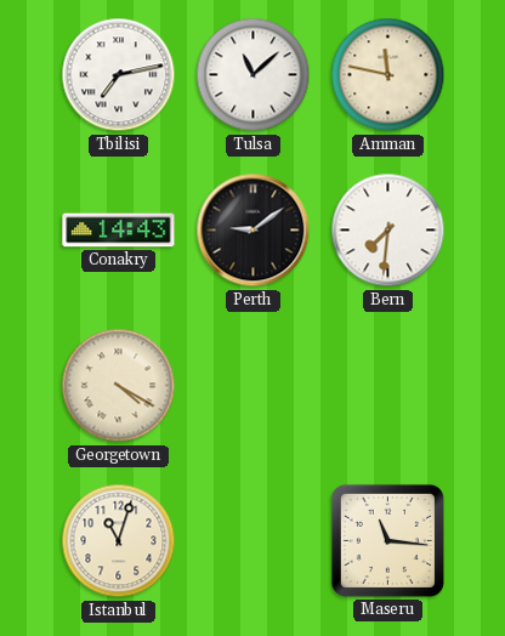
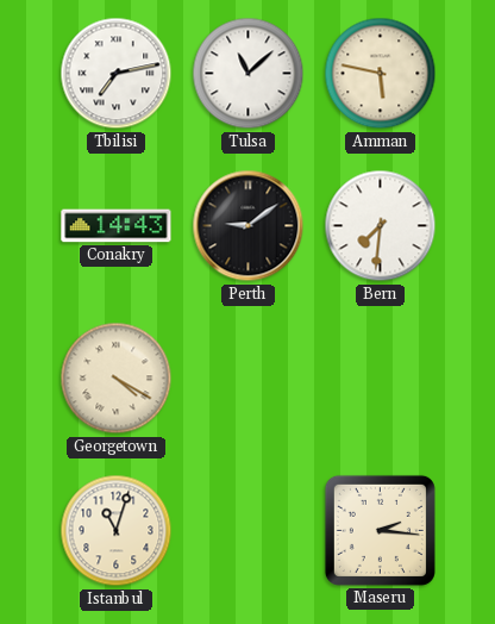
Amman: 11:47 -> 5:47
Maseru: 11:16 -> 2:16
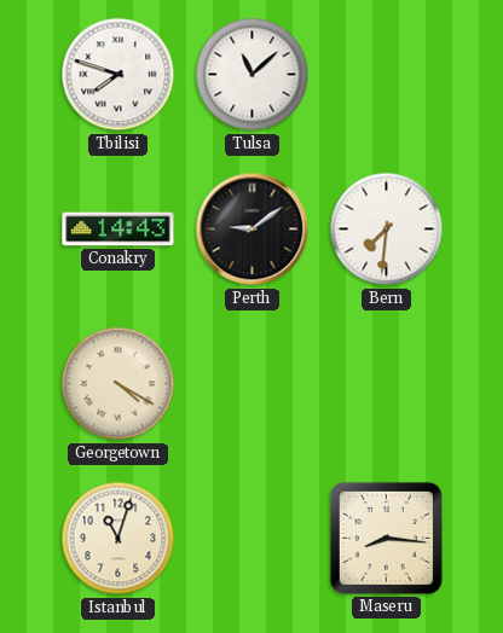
Tbilisi: 7:13 -> 7:48
Amman: 5:47 -> none
Maseru: 2:16 -> 8:16
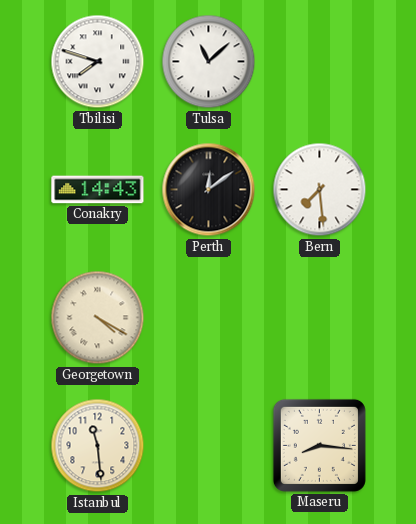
Perth: 9:09 -> 12:09
Bern: 7:31 -> 7:29
Istanbul: 11:03 -> 11:29
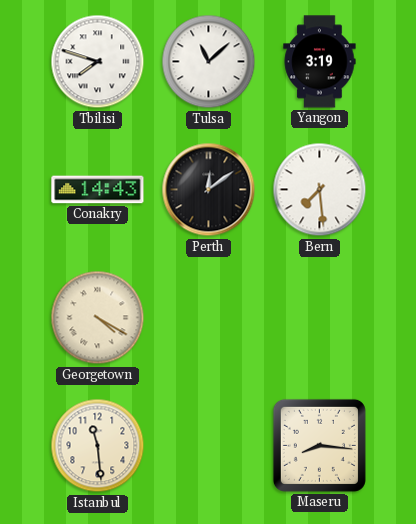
Yangon: none -> 3:19
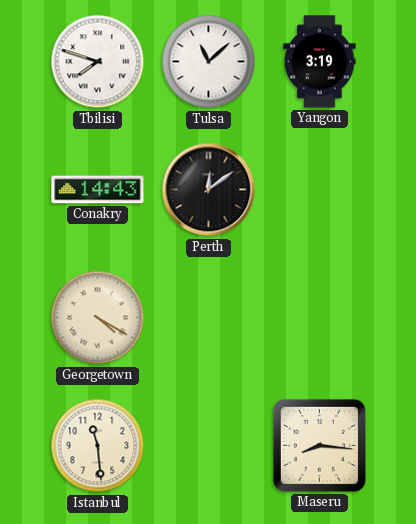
Bern: 7:29 -> none
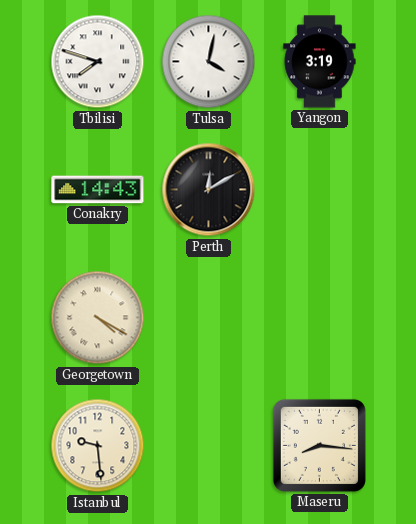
Tulsa: 11:08 -> 4:02
Perth: 12:09 -> 12:10
Istanbul: 11:29 -> 9:29
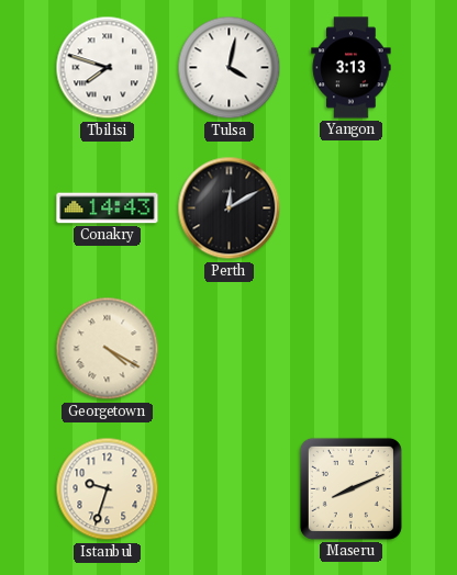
Yangon: 3:19 -> 3:13
Istanbul: 9:29 -> 9:33
Maseru: 8:16 -> 8:11
